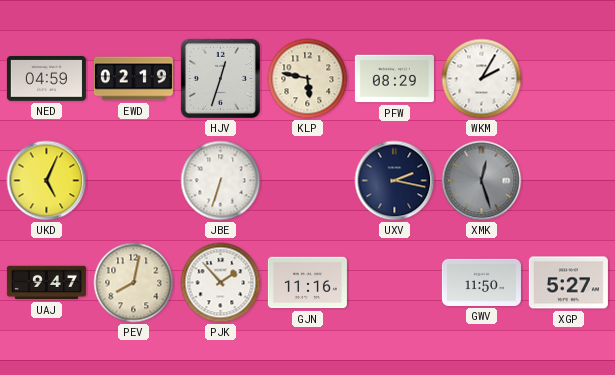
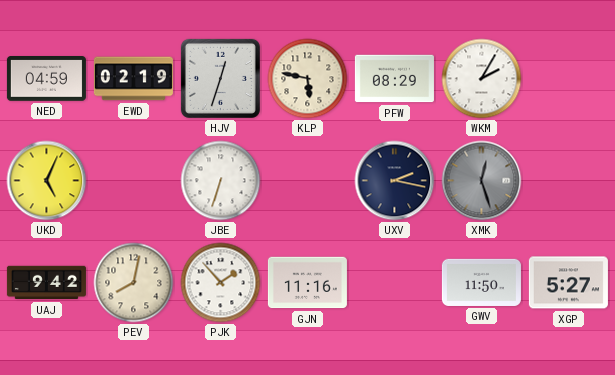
UAJ: 9:47 -> 9:42
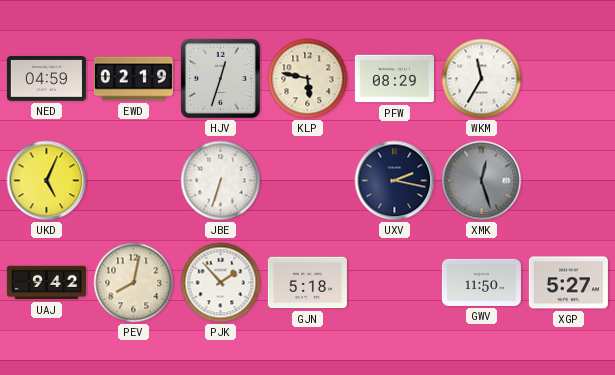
WKM: 2:05 -> 11:35
GJN: 11:16 -> 5:18
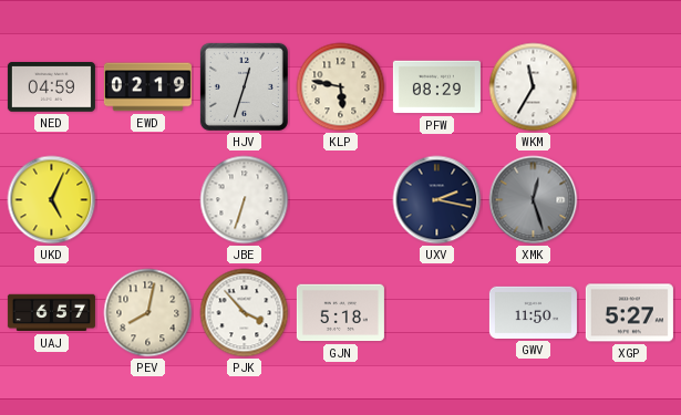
UAJ: 9:42 -> 6:57
PJK: 1:53 -> 3:53
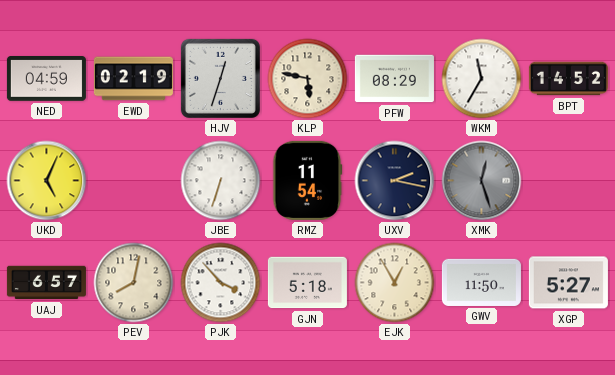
BPT: none -> 14:52
RMZ: none -> 11:54
EJK: none -> 12:55
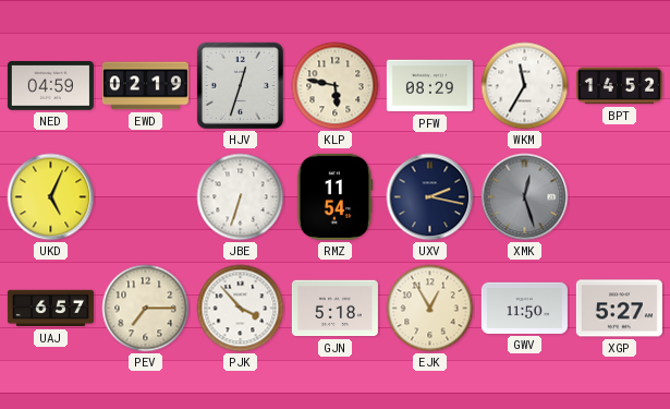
PEV: 8:02 -> 7:15
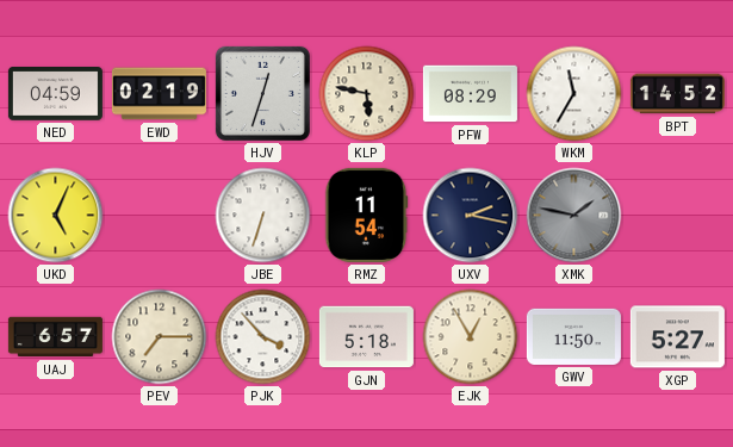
XMK: 12:27 -> 1:47
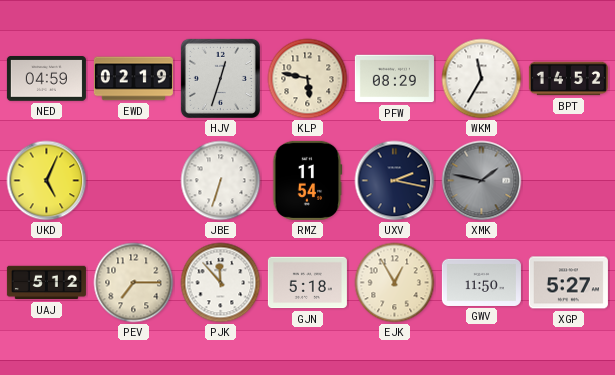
UAJ: 6:57 -> 5:12
PJK: 3:53 -> 11:53
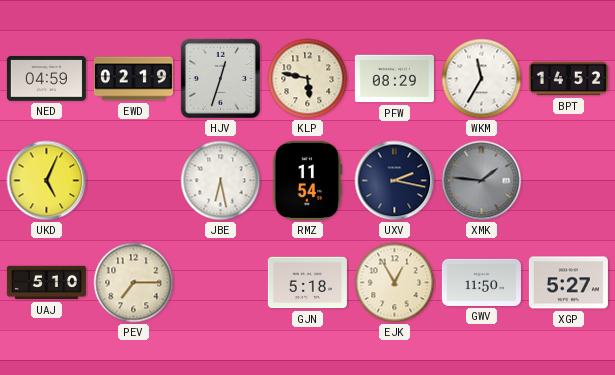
JBE: 6:33 -> 6:28
XMK: 1:47 -> 1:46
UAJ: 5:12 -> 5:10
PJK: 11:53 -> none
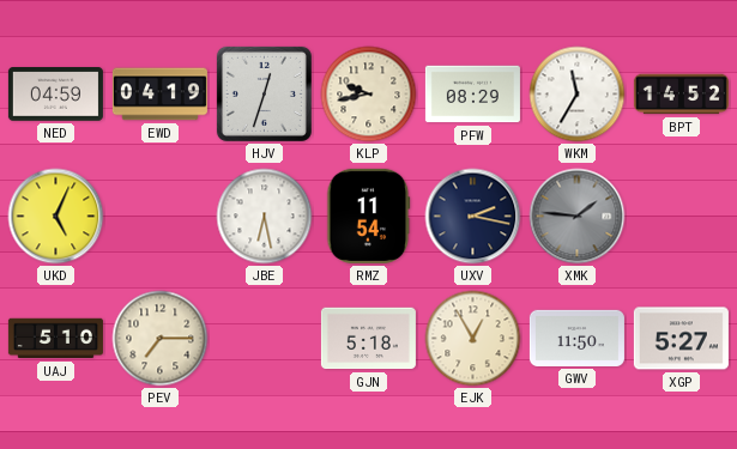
EWD: 02:19 -> 04:19
KLP: 5:47 -> 9:43
